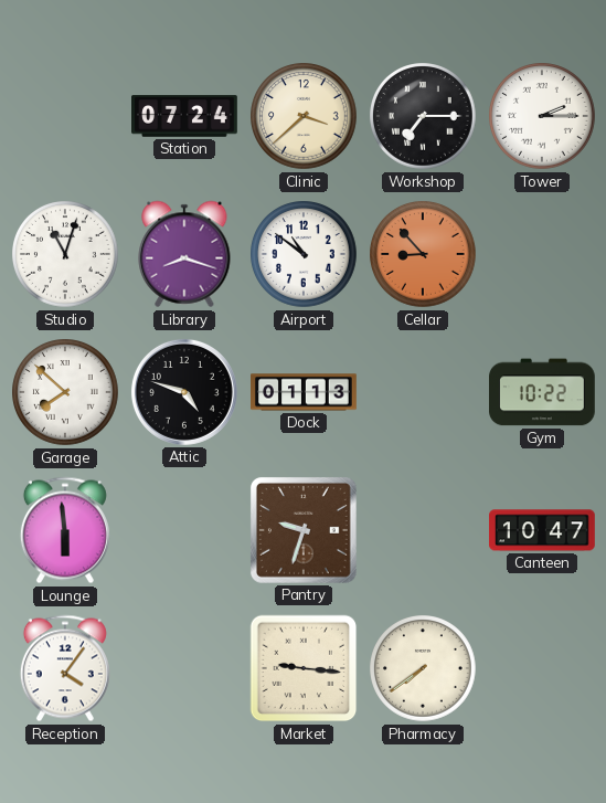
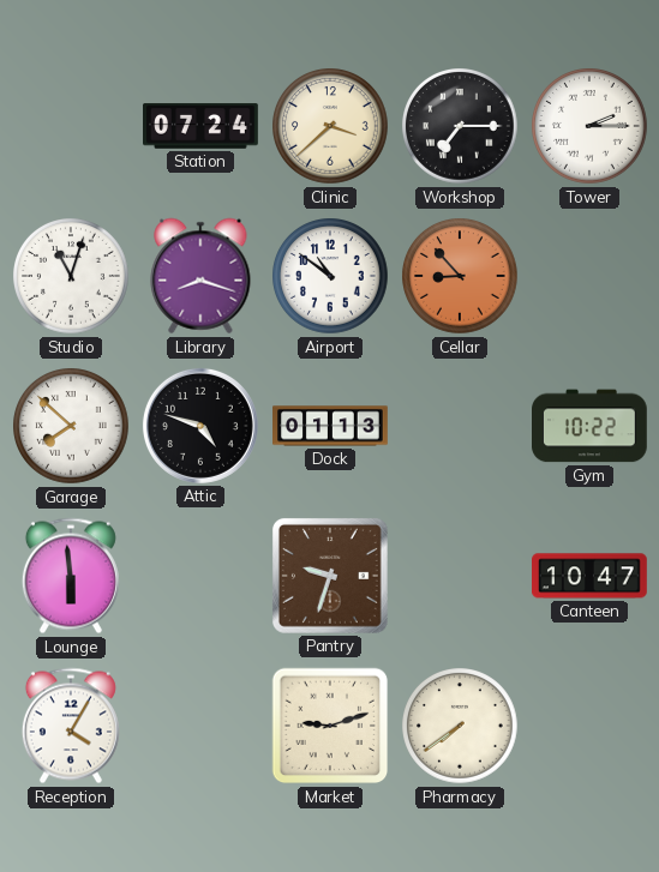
Reception: 4:06 -> 4:05
Market: 9:16 -> 9:12
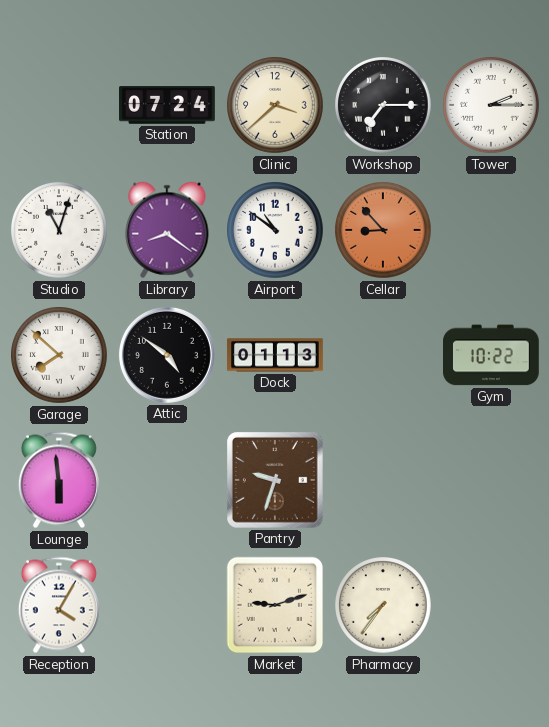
Library: 8:18 -> 8:21
Attic: 4:48 -> 4:51
Canteen: 10:47 -> none
Pharmacy: 7:39 -> 7:36
